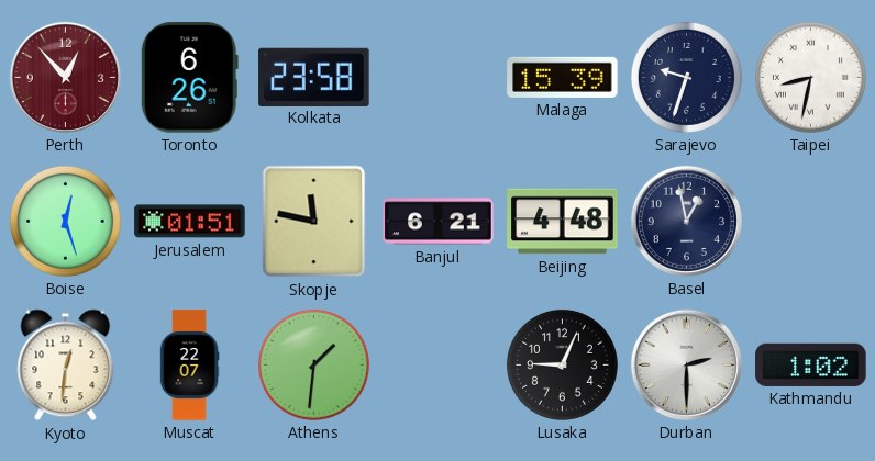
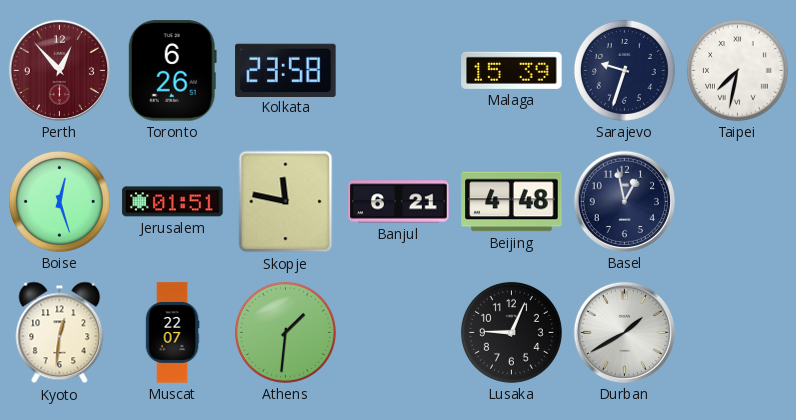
Taipei: 8:32 -> 7:32
Durban: 2:30 -> 1:40
Kathmandu: 1:02 -> none
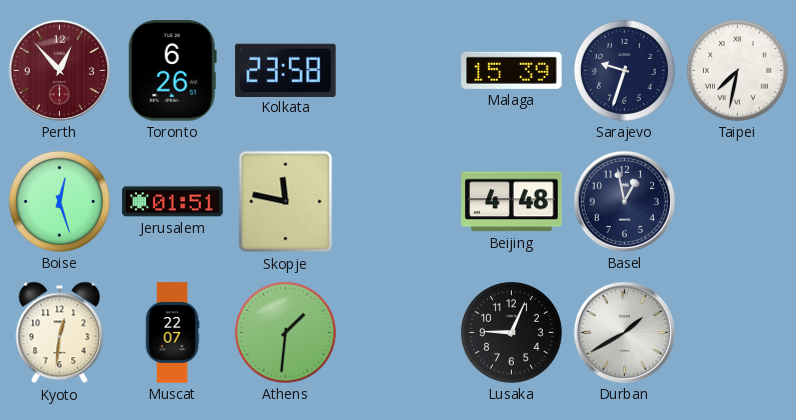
Banjul: 6:21 -> none
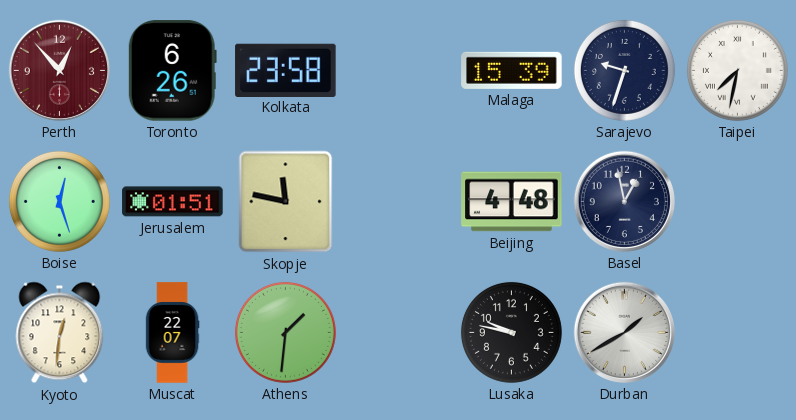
Lusaka: 9:04 -> 9:47
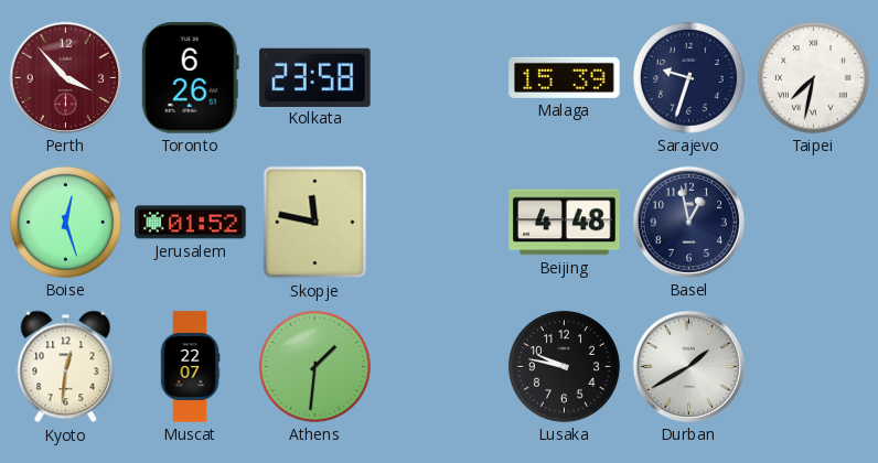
Perth: 12:53 -> 3:53
Jerusalem: 01:51 -> 01:52
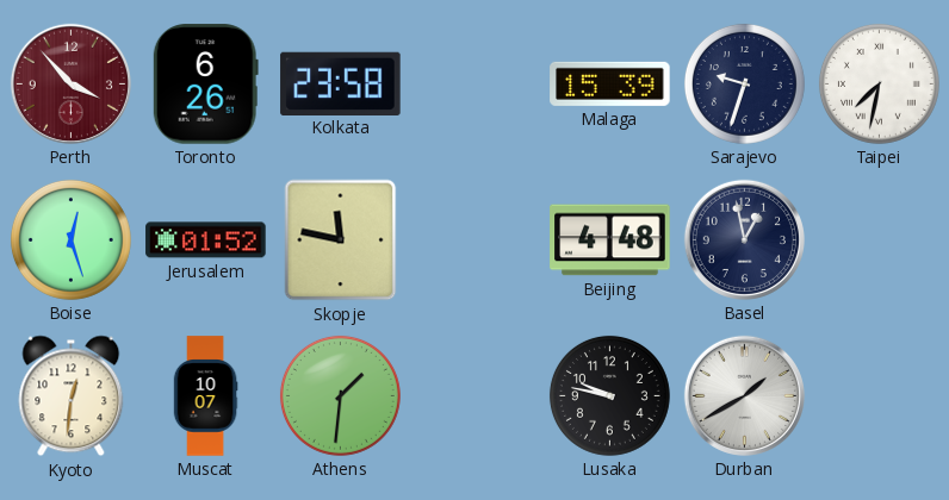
Muscat: 22:07 -> 10:07
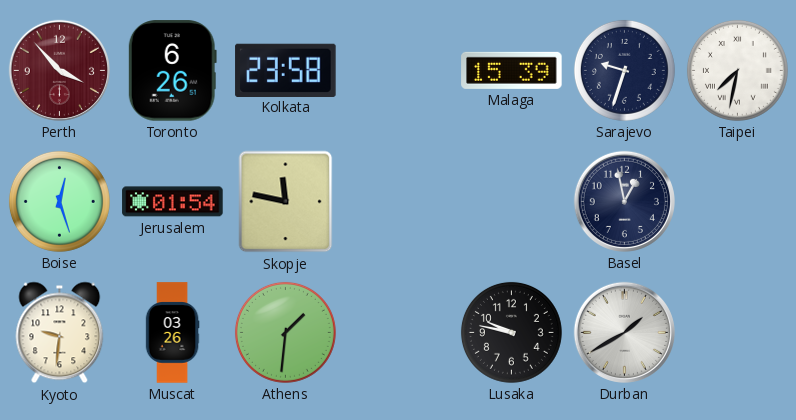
Jerusalem: 01:52 -> 01:54
Beijing: 4:48 -> none
Kyoto: 12:31 -> 9:31
Muscat: 10:07 -> 03:26
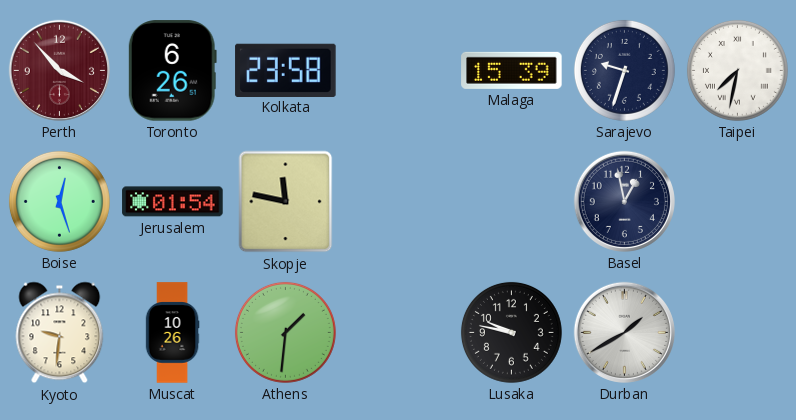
Muscat: 03:26 -> 10:26
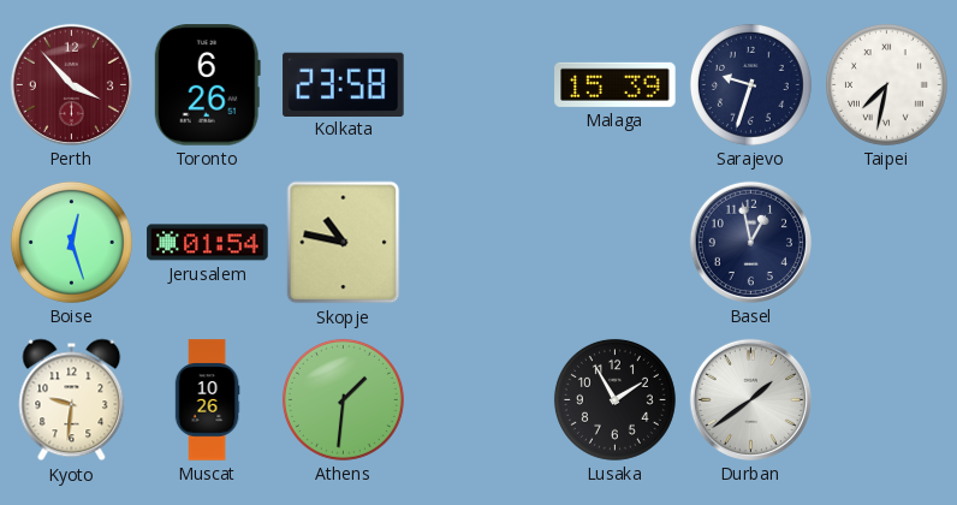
Skopje: 11:47 -> 10:47
Lusaka: 9:47 -> 1:55
Durban: 1:40 -> 1:39
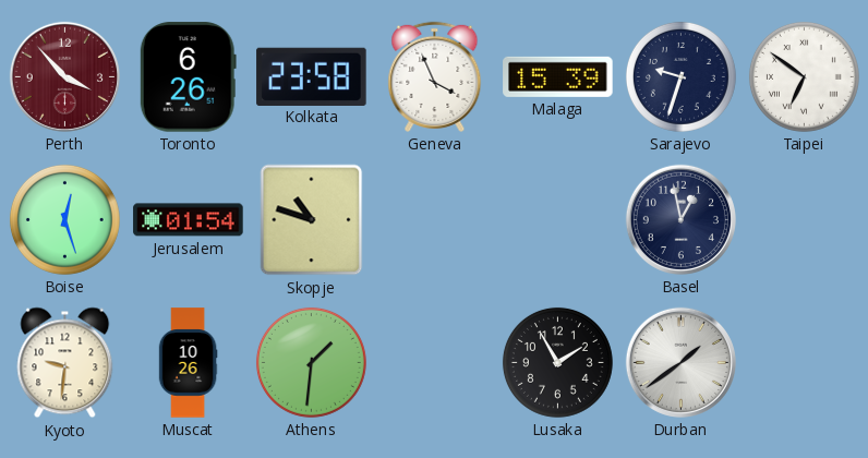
Geneva: none -> 3:56
Taipei: 7:32 -> 6:51
Skopje: 10:47 -> 10:48
